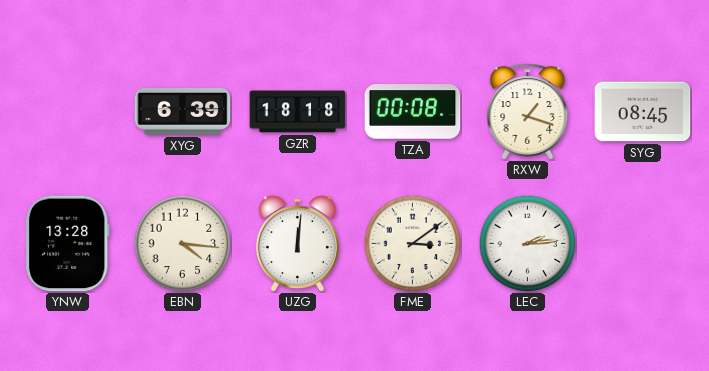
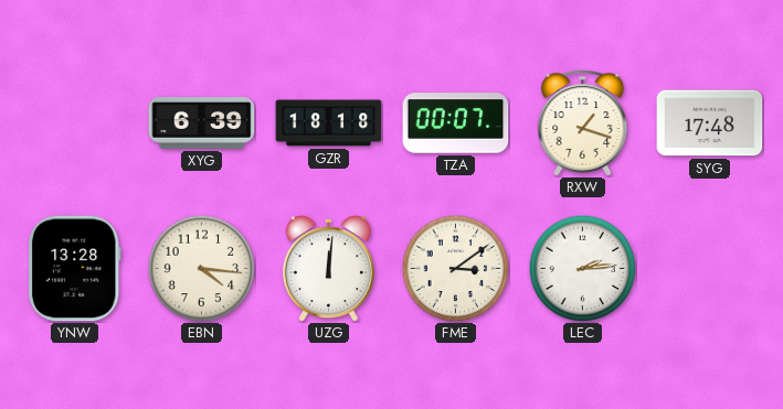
TZA: 00:08 -> 00:07
SYG: 08:45 -> 17:48
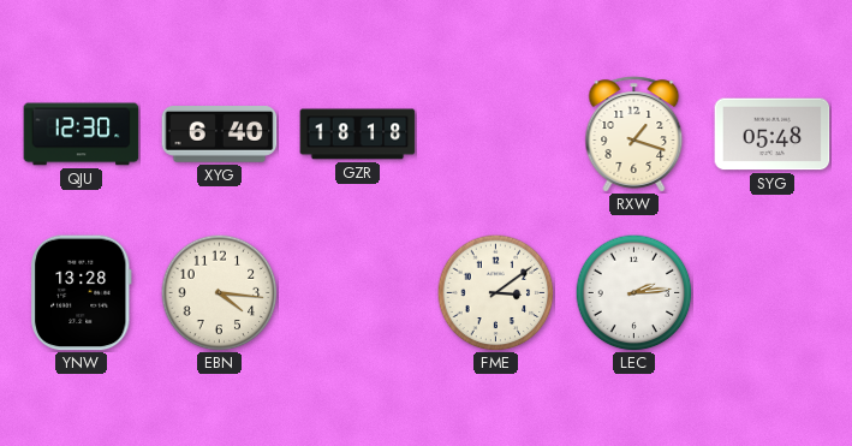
QJU: none -> 12:30
XYG: 6:39 -> 6:40
TZA: 00:07 -> none
SYG: 17:48 -> 05:48
UZG: 12:01 -> none
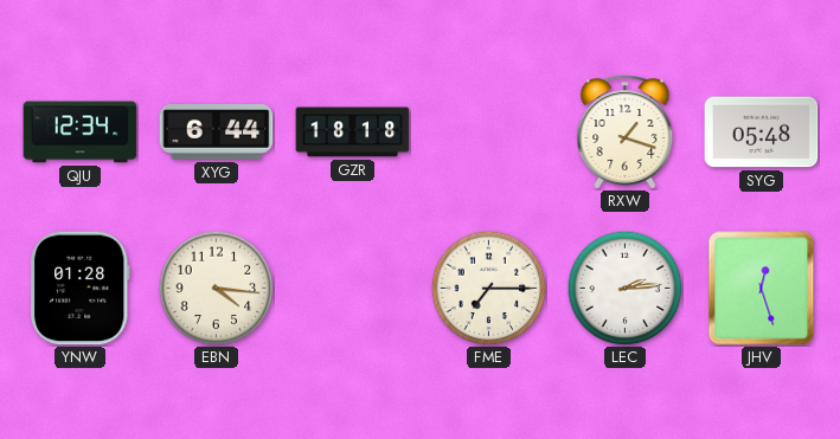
QJU: 12:30 -> 12:34
XYG: 6:40 -> 6:44
YNW: 13:28 -> 01:28
FME: 3:09 -> 7:15
JHV: none -> 12:27
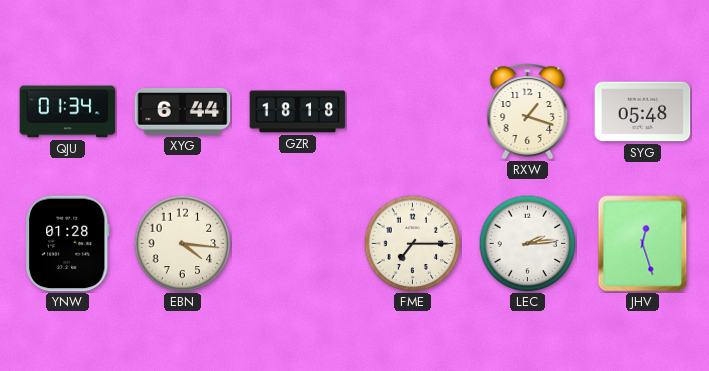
QJU: 12:34 -> 01:34
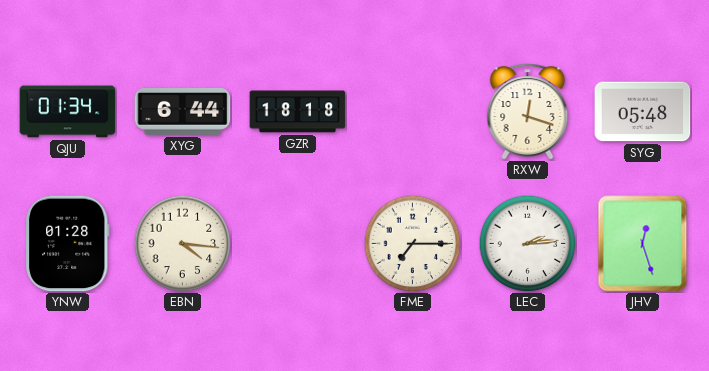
RXW: 1:18 -> 12:18
